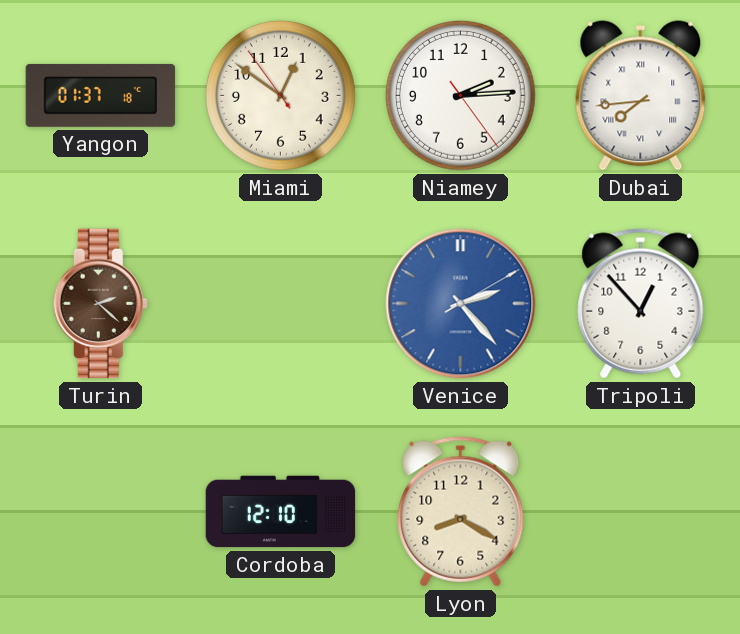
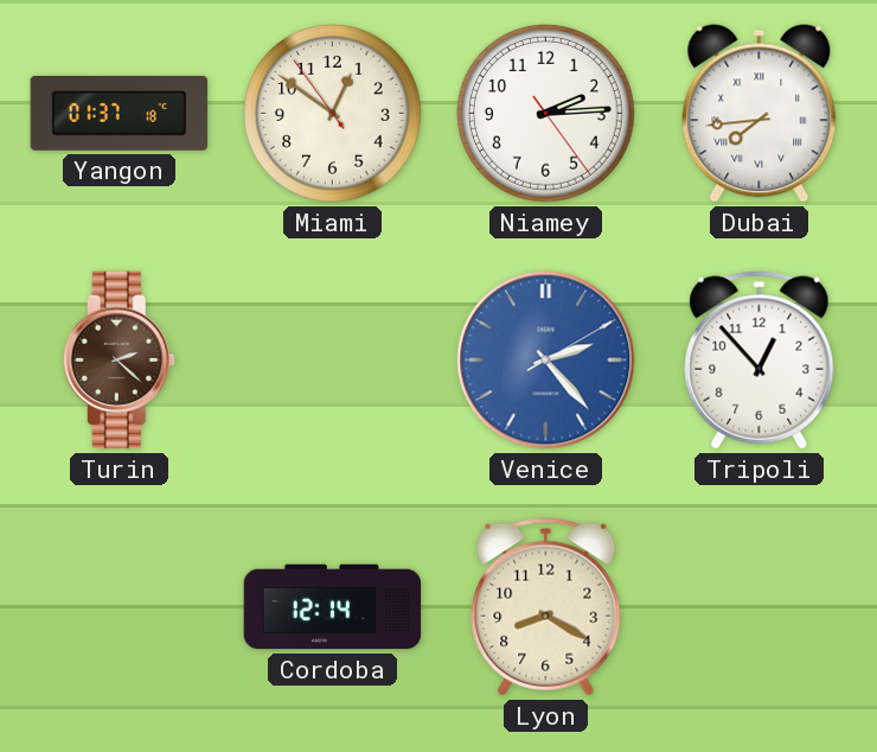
Cordoba: 12:10 -> 12:14
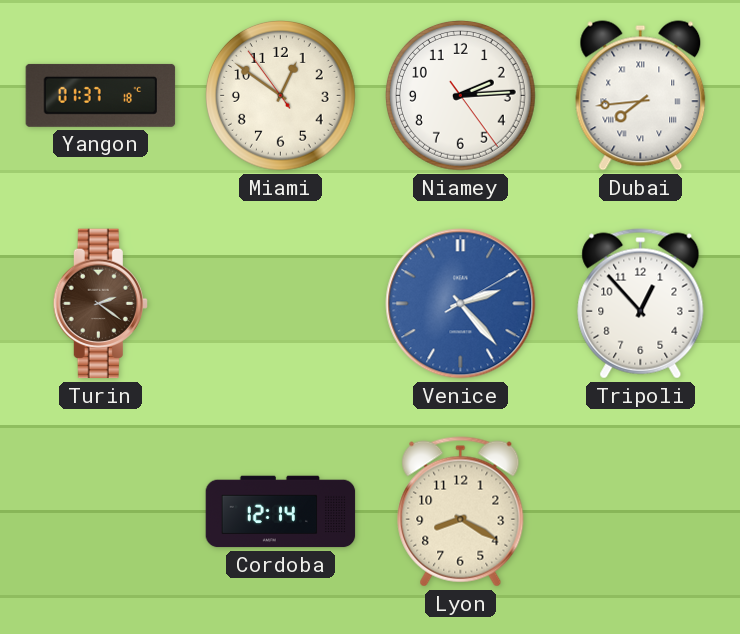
Turin: 2:22 -> 2:21
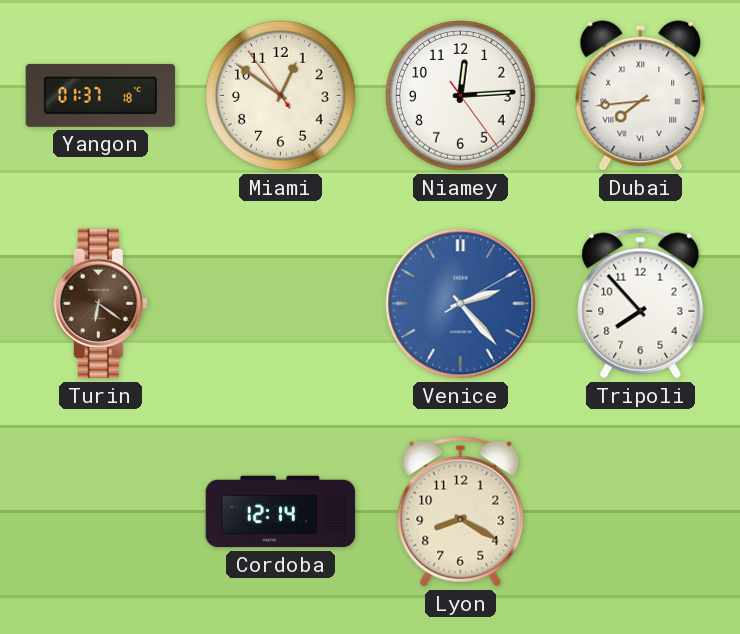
Niamey: 2:14 -> 12:14
Turin: 2:21 -> 6:21
Tripoli: 12:53 -> 7:53
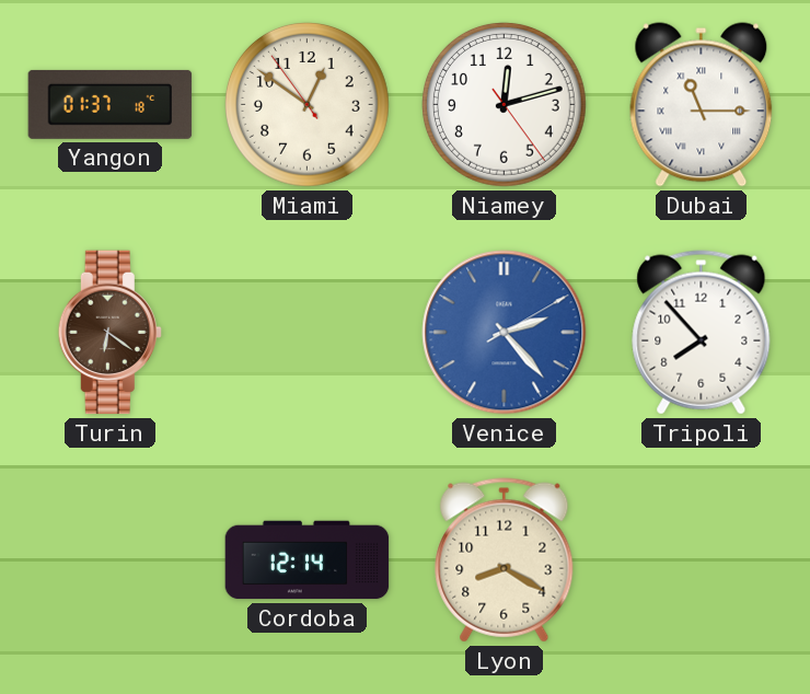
Niamey: 12:14 -> 12:12
Dubai: 7:44 -> 11:15
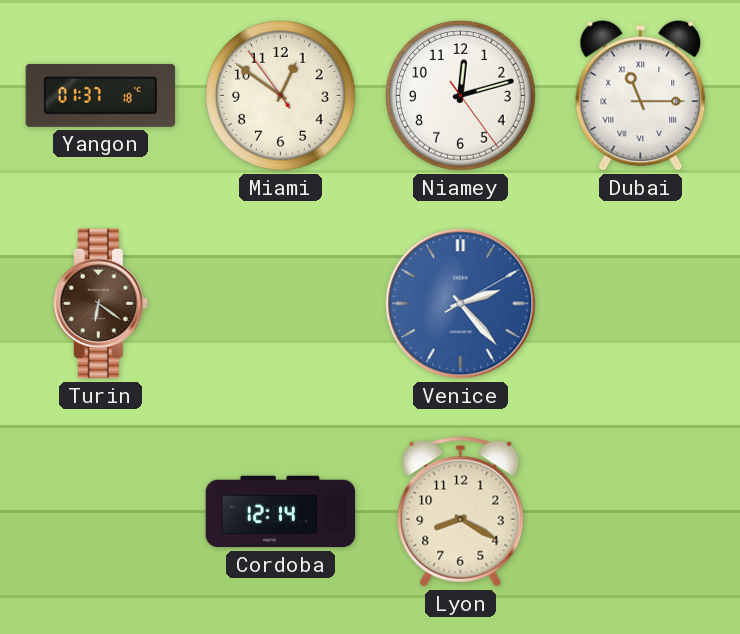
Tripoli: 7:53 -> none
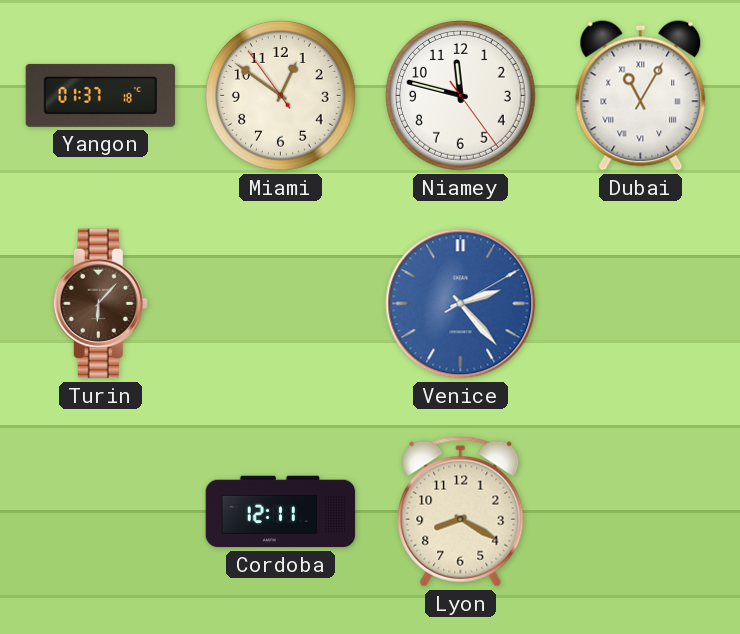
Niamey: 12:12 -> 11:47
Dubai: 11:15 -> 11:05
Turin: 6:21 -> 6:07
Cordoba: 12:14 -> 12:11
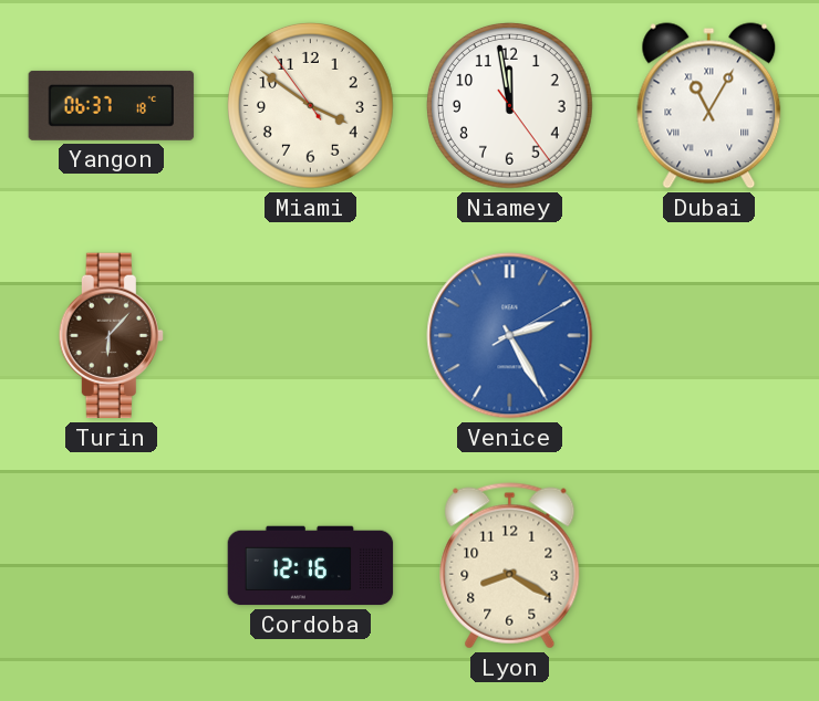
Yangon: 01:37 -> 06:37
Miami: 12:50 -> 3:50
Niamey: 11:47 -> 11:58
Venice: 2:23 -> 2:25
Cordoba: 12:11 -> 12:16
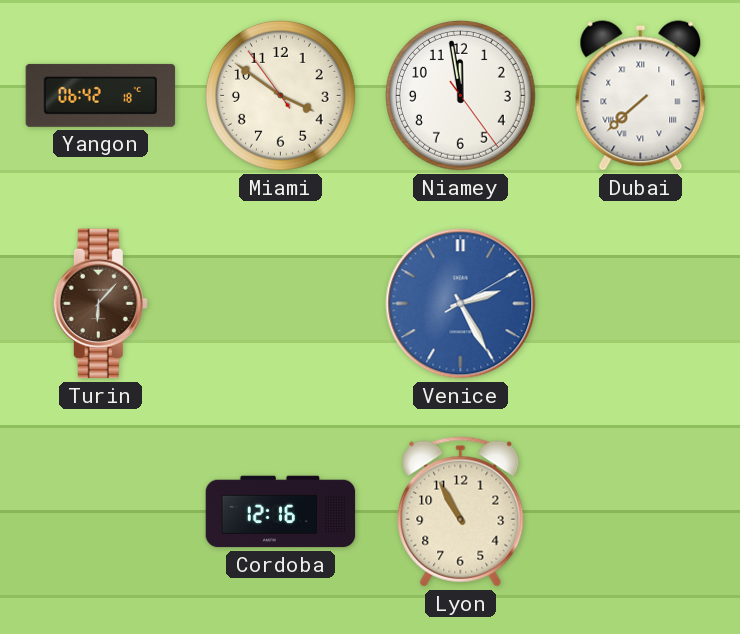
Yangon: 06:37 -> 06:42
Dubai: 11:05 -> 7:38
Lyon: 8:20 -> 10:55
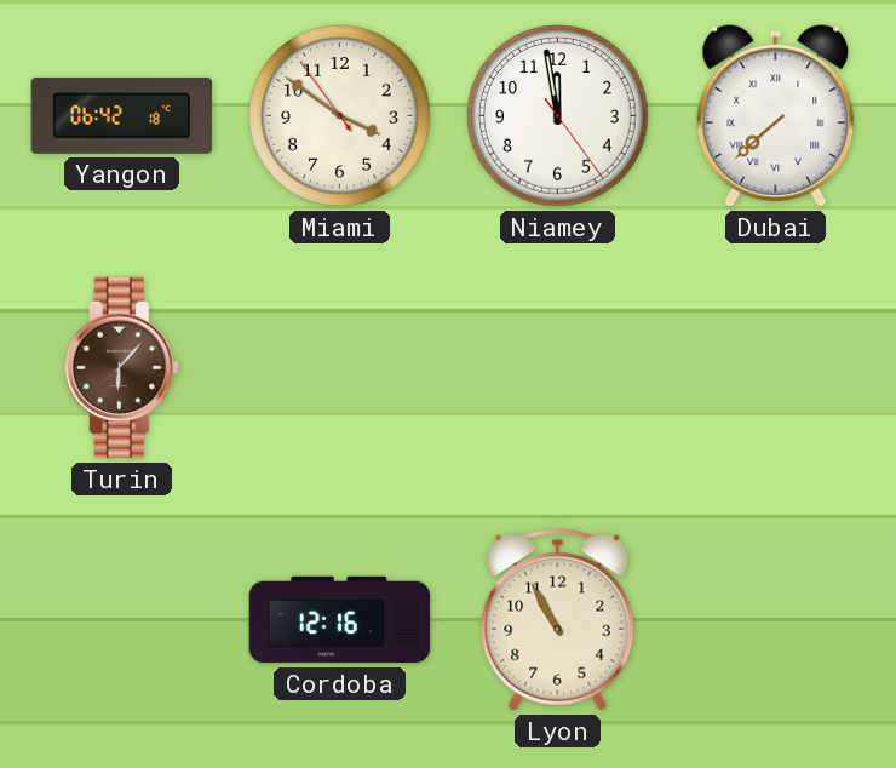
Venice: 2:25 -> none
